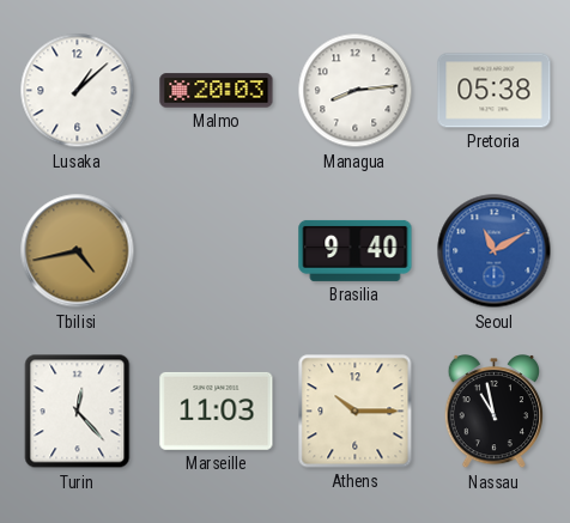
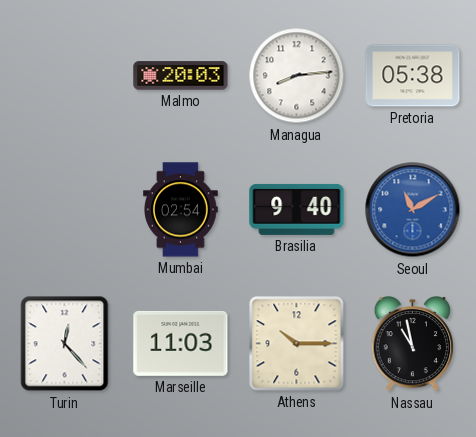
Lusaka: 1:08 -> none
Tbilisi: 4:43 -> none
Mumbai: none -> 02:54
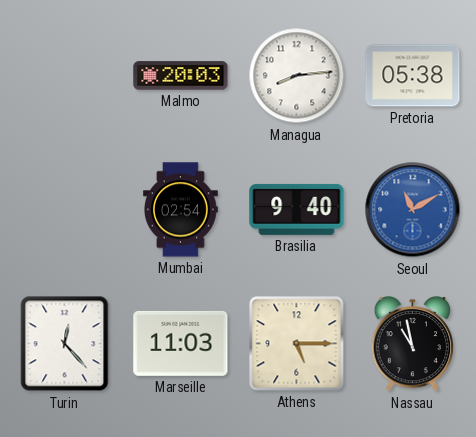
Athens: 10:15 -> 5:15
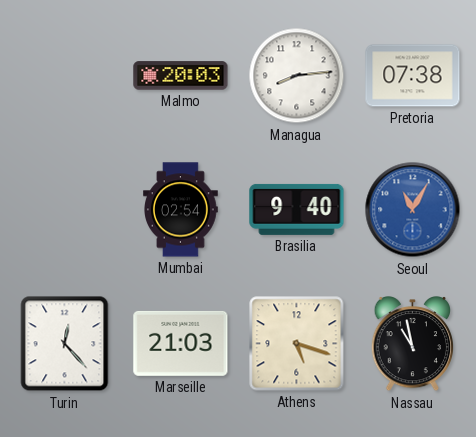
Pretoria: 05:38 -> 07:38
Seoul: 11:10 -> 11:05
Marseille: 11:03 -> 21:03
Athens: 5:15 -> 5:18
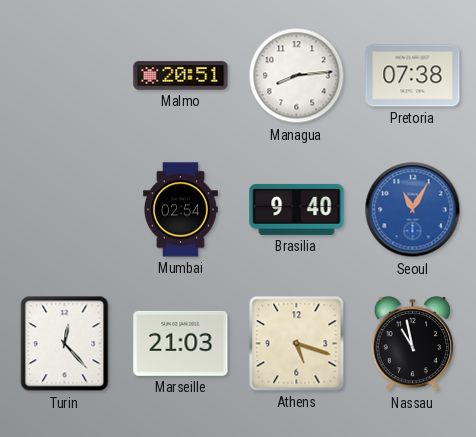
Malmo: 20:03 -> 20:51
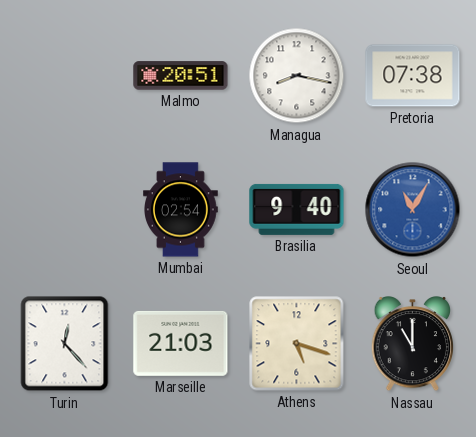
Managua: 8:14 -> 8:17
Nassau: 10:58 -> 11:00
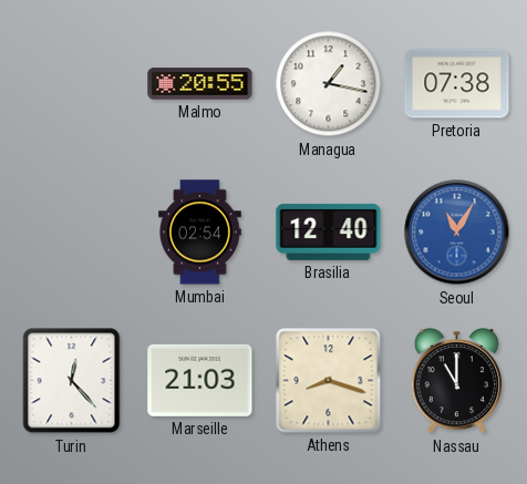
Malmo: 20:51 -> 20:55
Managua: 8:17 -> 1:17
Brasilia: 9:40 -> 12:40
Athens: 5:18 -> 8:18
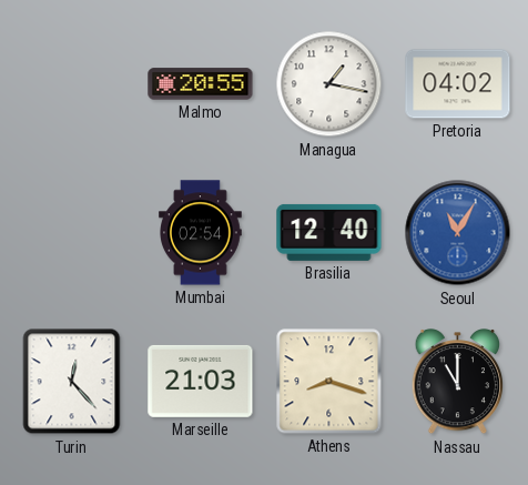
Pretoria: 07:38 -> 04:02
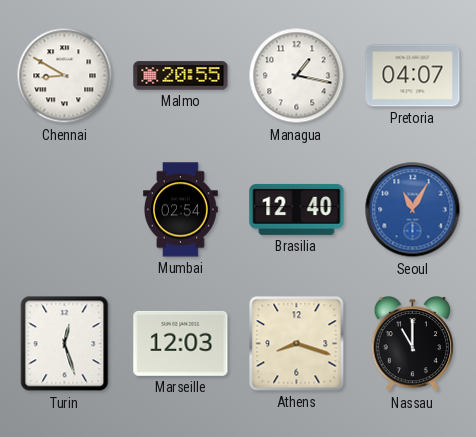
Chennai: none -> 8:50
Pretoria: 04:02 -> 04:07
Turin: 12:23 -> 12:27
Marseille: 21:03 -> 12:03
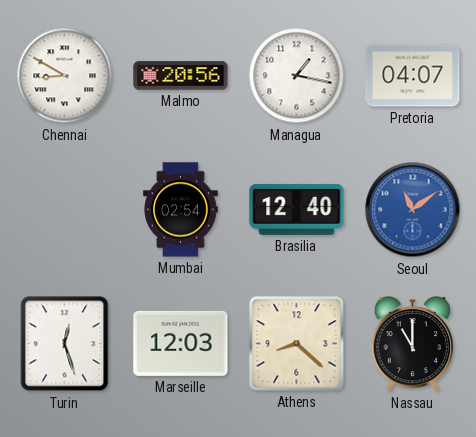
Malmo: 20:55 -> 20:56
Seoul: 11:05 -> 11:09
Athens: 8:18 -> 8:22
